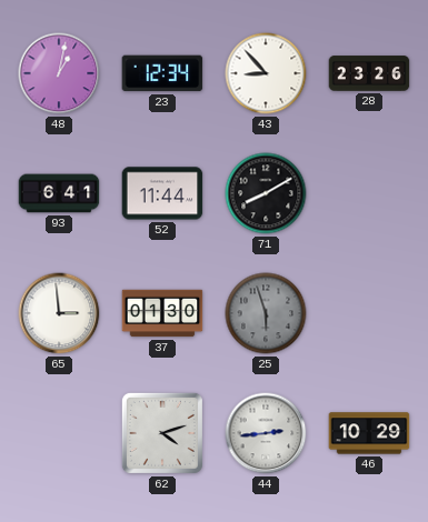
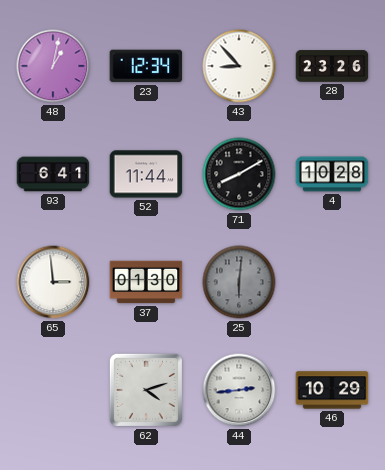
4: none -> 10:28
25: 5:57 -> 6:01
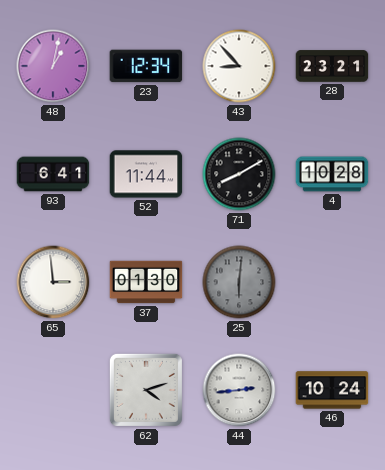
28: 23:26 -> 23:21
46: 10:29 -> 10:24
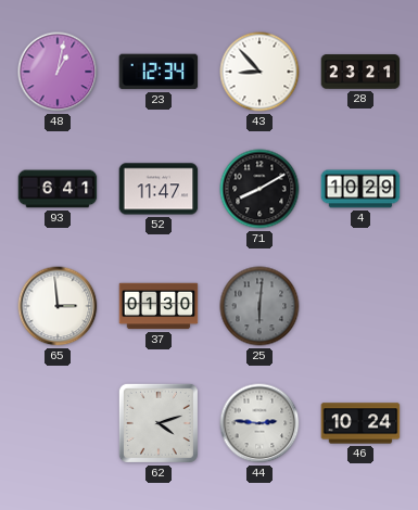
52: 11:44 -> 11:47
4: 10:28 -> 10:29
44: 2:44 -> 2:46
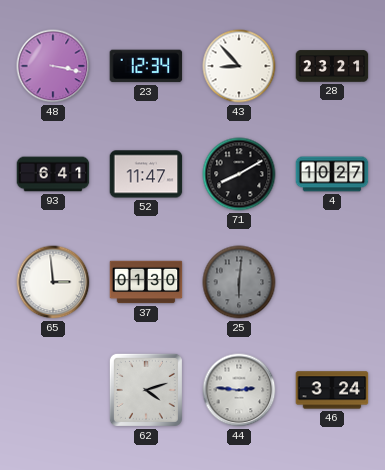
48: 1:02 -> 3:17
4: 10:29 -> 10:27
46: 10:24 -> 3:24
